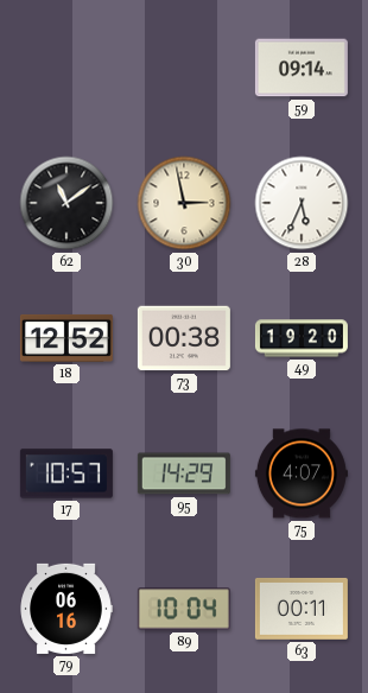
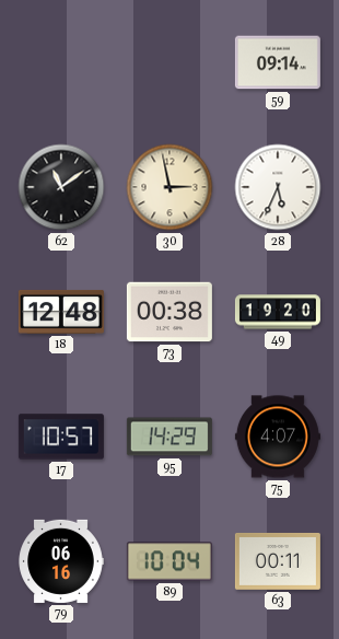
18: 12:52 -> 12:48
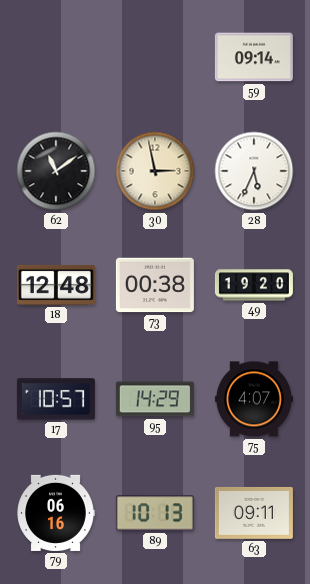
89: 10:04 -> 10:13
63: 00:11 -> 09:11
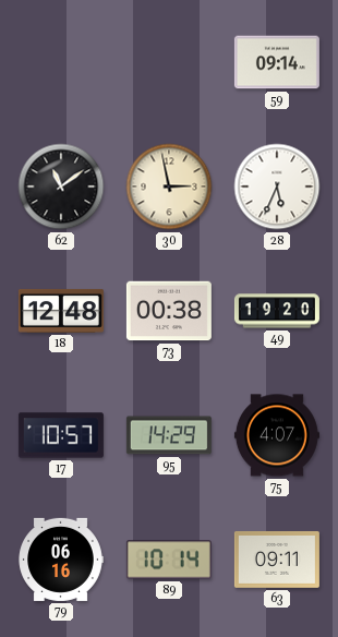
89: 10:13 -> 10:14
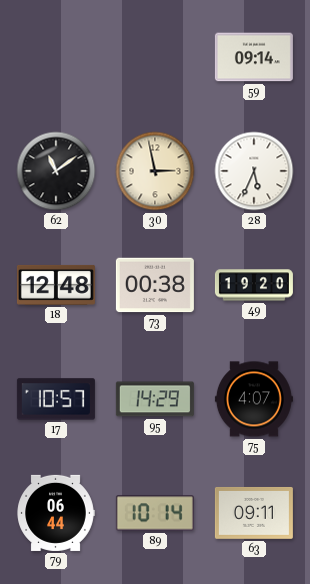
79: 06:16 -> 06:44
